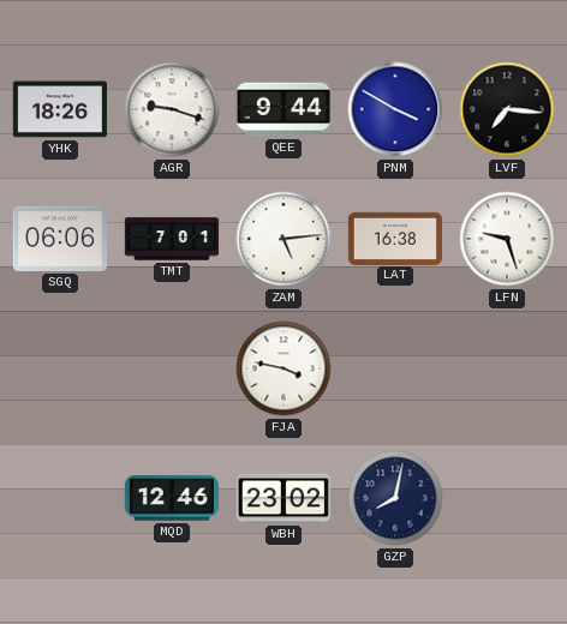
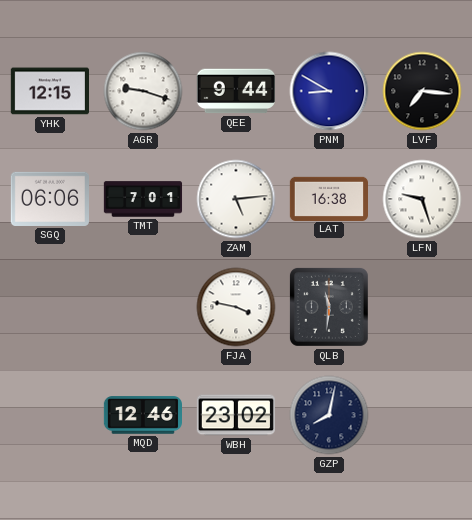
YHK: 18:26 -> 12:15
PNM: 3:50 -> 8:50
QLB: none -> 11:31
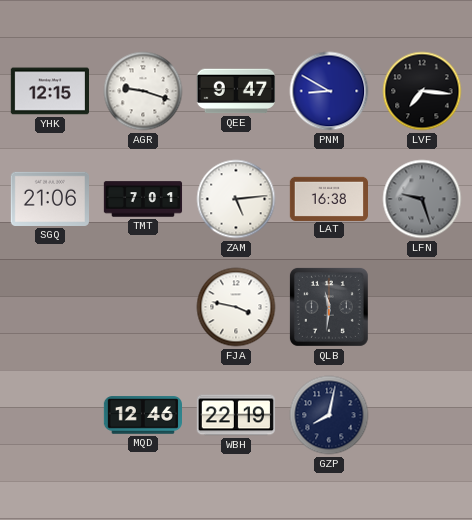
QEE: 9:44 -> 9:47
SGQ: 06:06 -> 21:06
LFN dial: white -> grey
WBH: 23:02 -> 22:19
